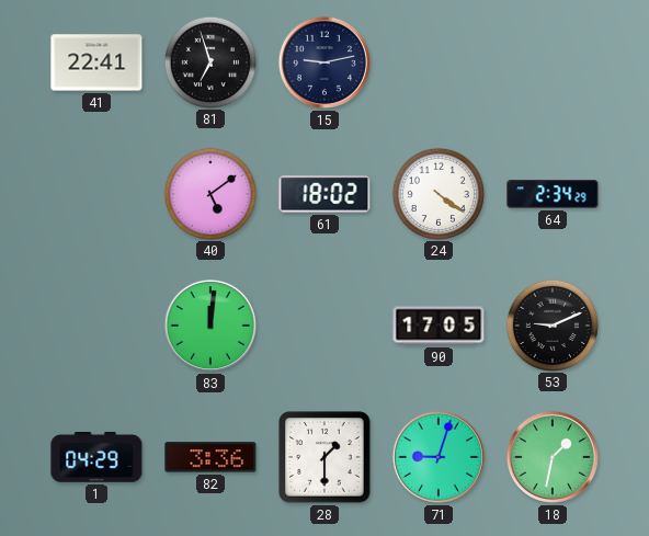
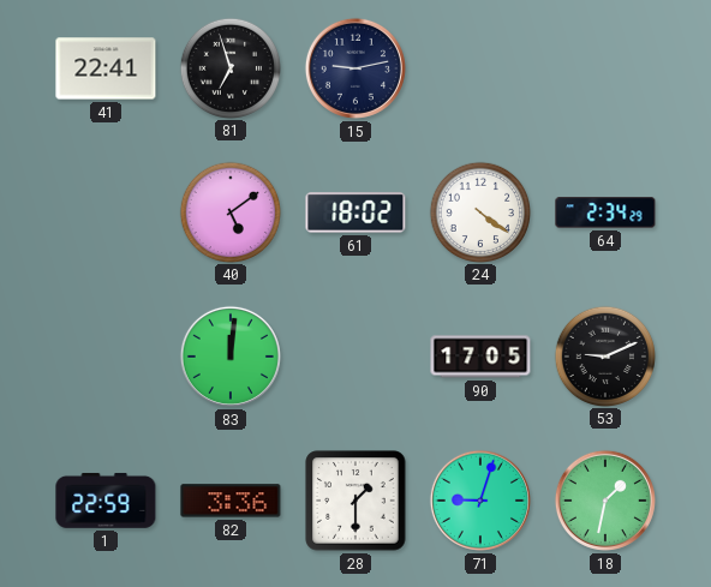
1: 04:29 -> 22:59
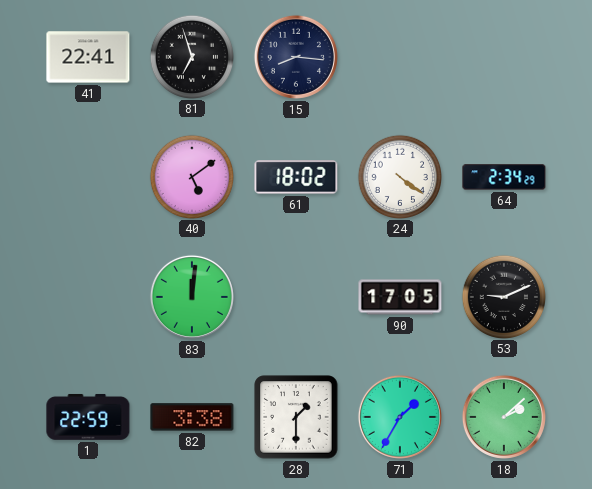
15: 9:13 -> 8:16
82: 3:36 -> 3:38
71: 9:03 -> 1:35
18: 1:32 -> 2:08
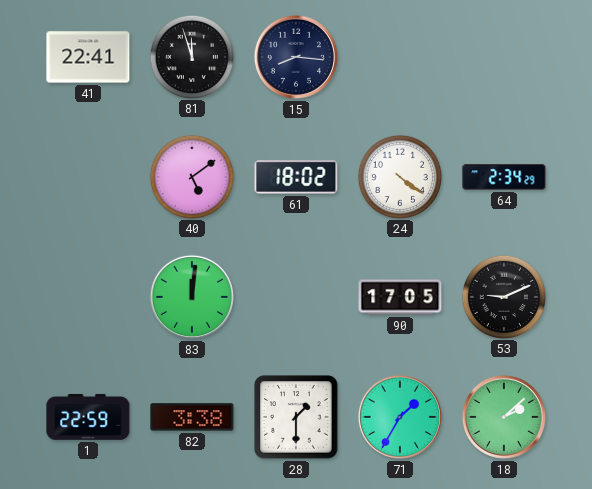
81: 6:57 -> 11:57
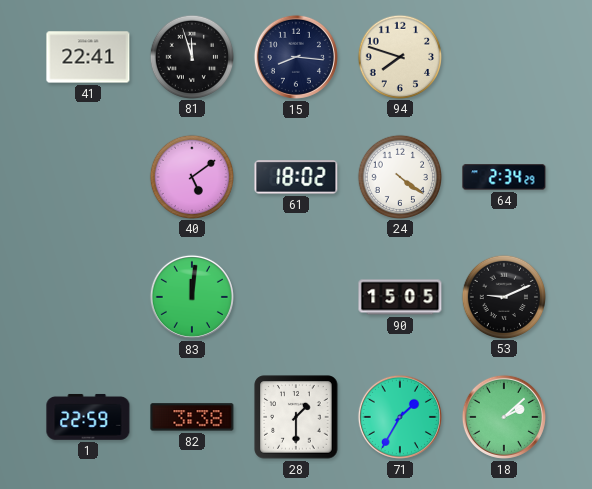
94: none -> 7:48
90: 17:05 -> 15:05
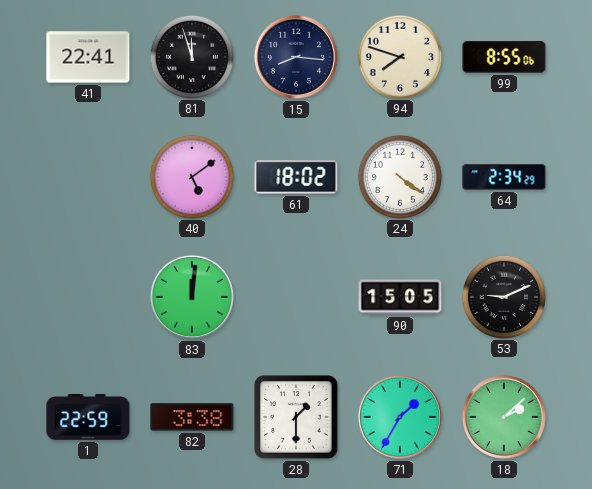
99: none -> 8:55
